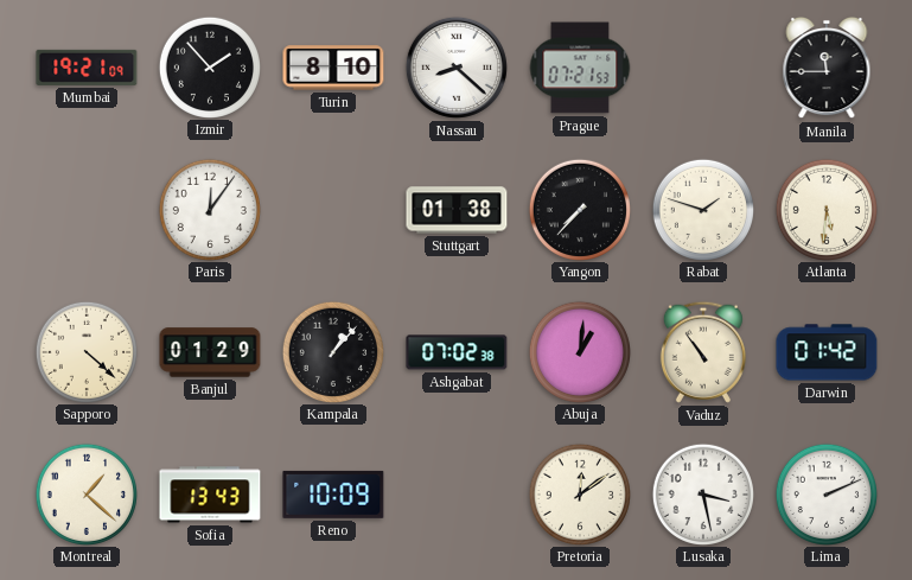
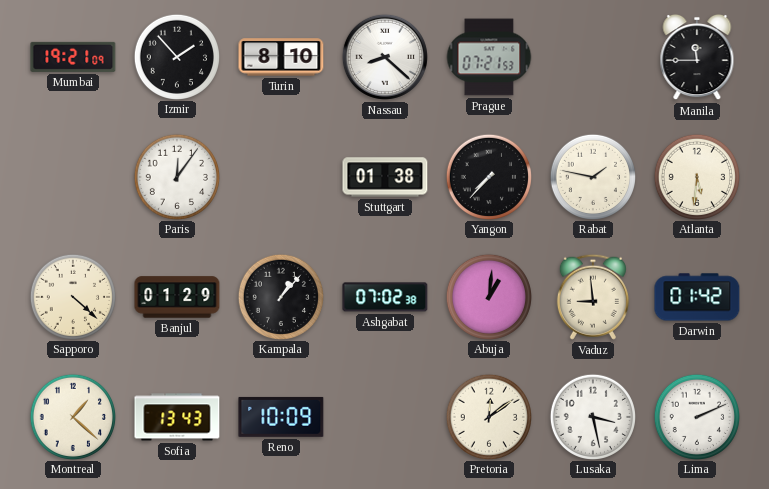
Rabat: 1:48 -> 1:47
Vaduz: 10:54 -> 8:59
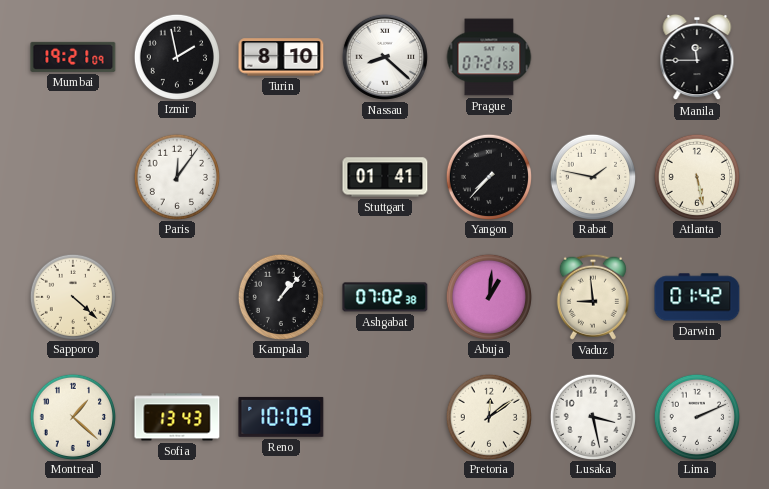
Izmir: 1:53 -> 1:58
Stuttgart: 01:38 -> 01:41
Atlanta: 5:31 -> 5:28
Banjul: 01:29 -> none
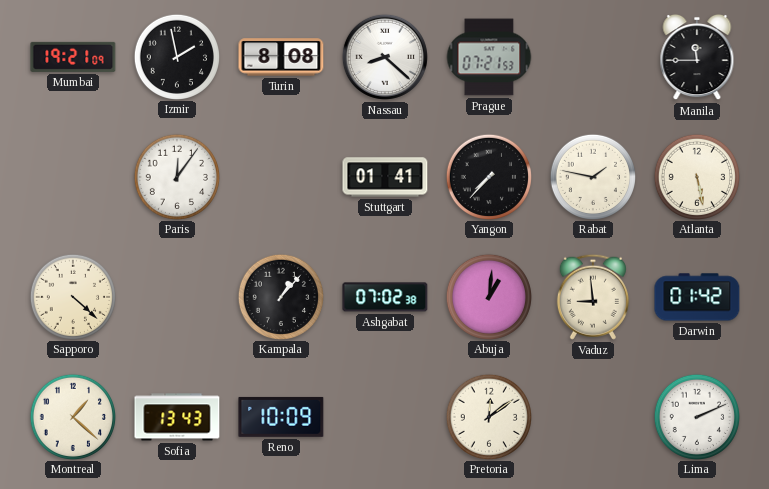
Turin: 8:10 -> 8:08
Lusaka: 3:28 -> none
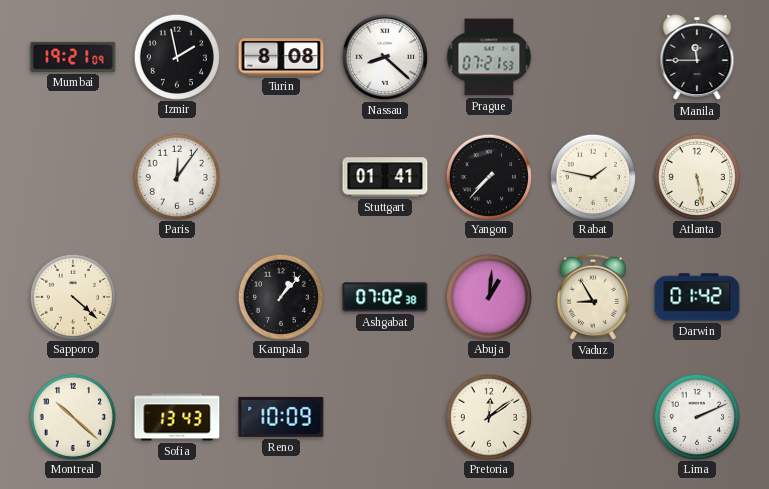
Vaduz: 8:59 -> 8:55
Montreal: 1:22 -> 10:22
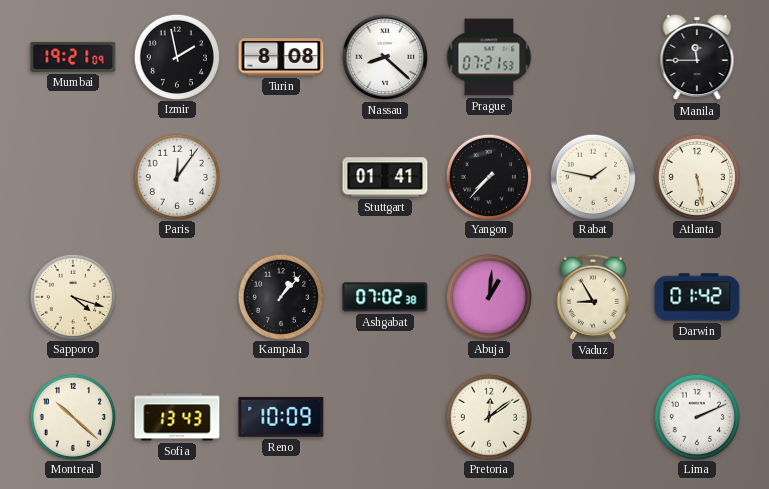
Sapporo: 4:22 -> 4:18
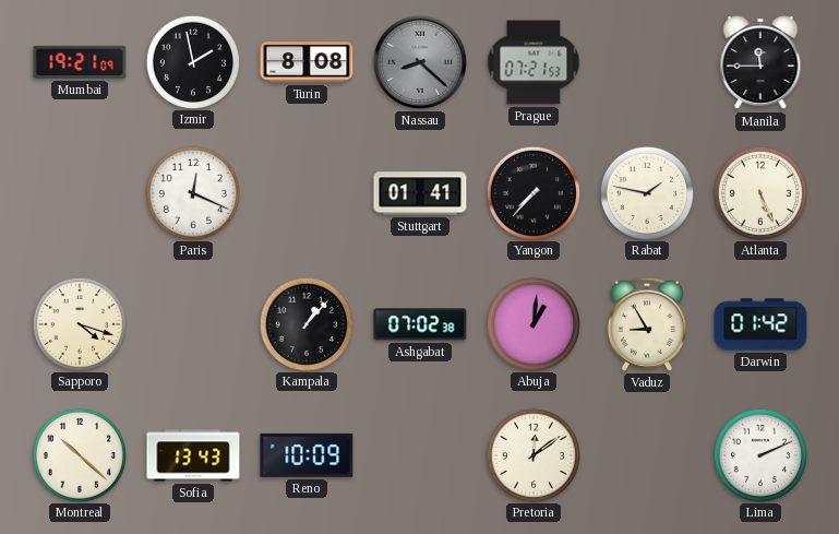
Nassau dial: white -> grey
Paris: 12:06 -> 12:19
Atlanta: 5:28 -> 5:26
